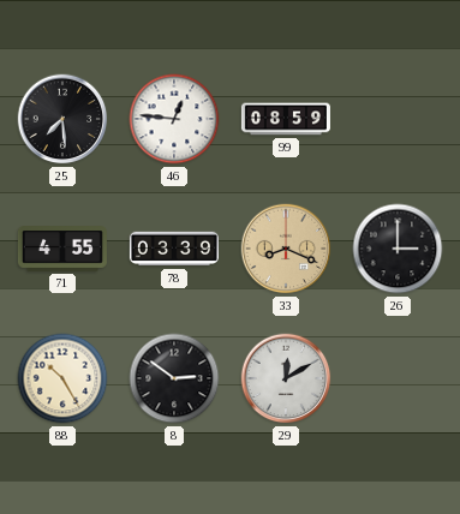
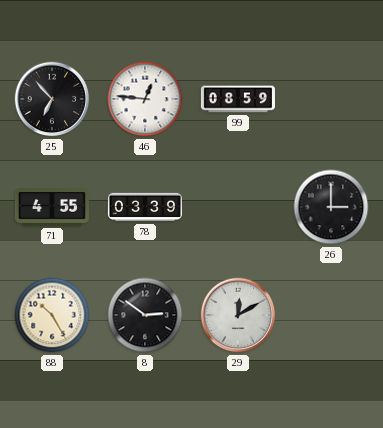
25: 7:29 -> 6:53
33: 8:19 -> none
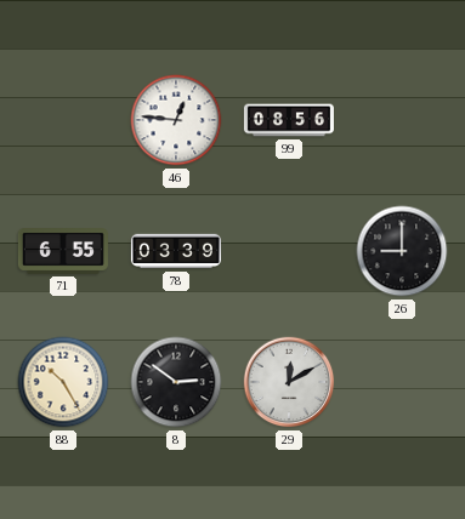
25: 6:53 -> none
99: 08:59 -> 08:56
71: 4:55 -> 6:55
26: 3:00 -> 9:00
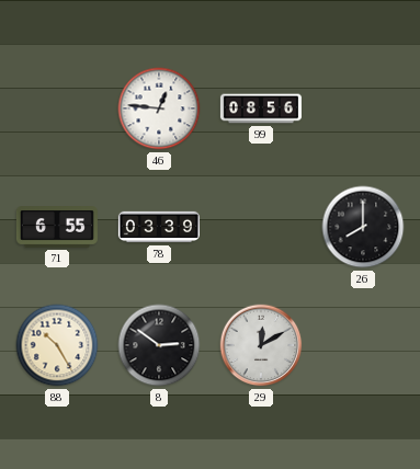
26: 9:00 -> 8:00
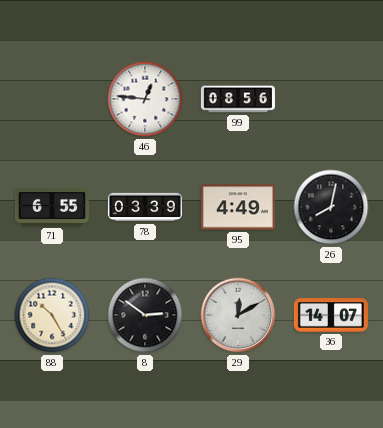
95: none -> 4:49
26: 8:00 -> 8:02
36: none -> 14:07
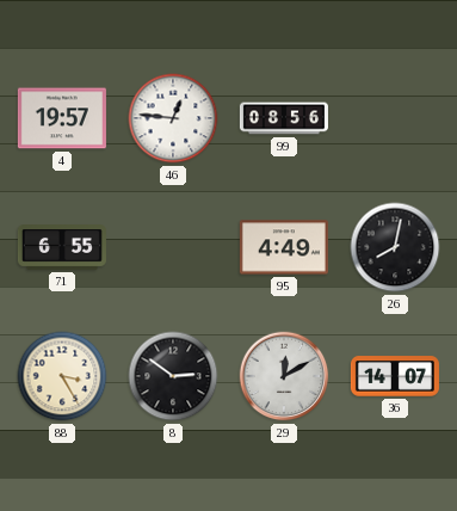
4: none -> 19:57
78: 03:39 -> none
88: 10:25 -> 3:25
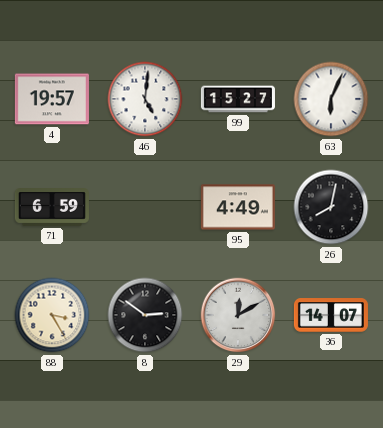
46: 12:46 -> 5:01
99: 08:56 -> 15:27
63: none -> 6:04
71: 6:55 -> 6:59
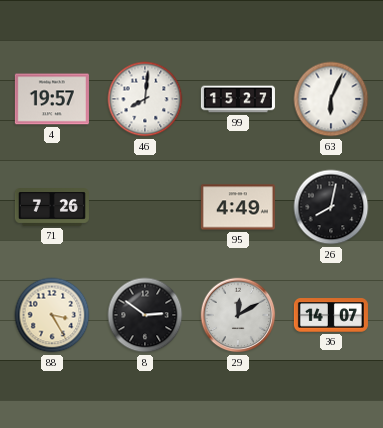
46: 5:01 -> 8:01
71: 6:59 -> 7:26
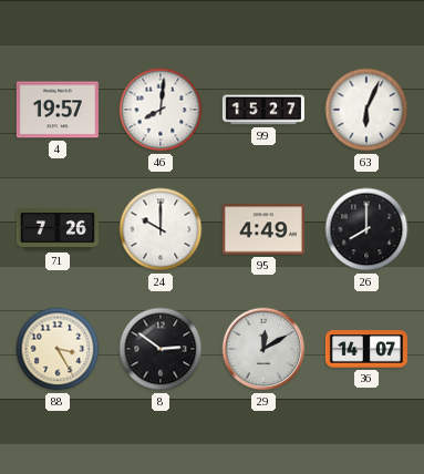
24: none -> 10:00
26: 8:02 -> 8:00
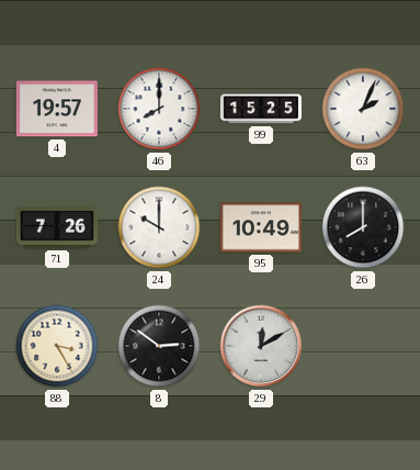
46: 8:01 -> 8:00
99: 15:27 -> 15:25
63: 6:04 -> 2:04
95: 4:49 -> 10:49
36: 14:07 -> none
